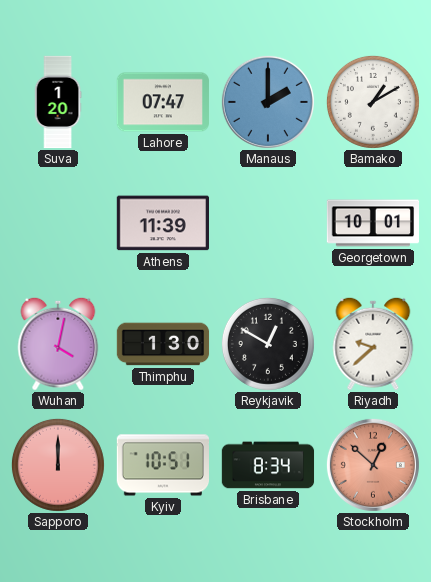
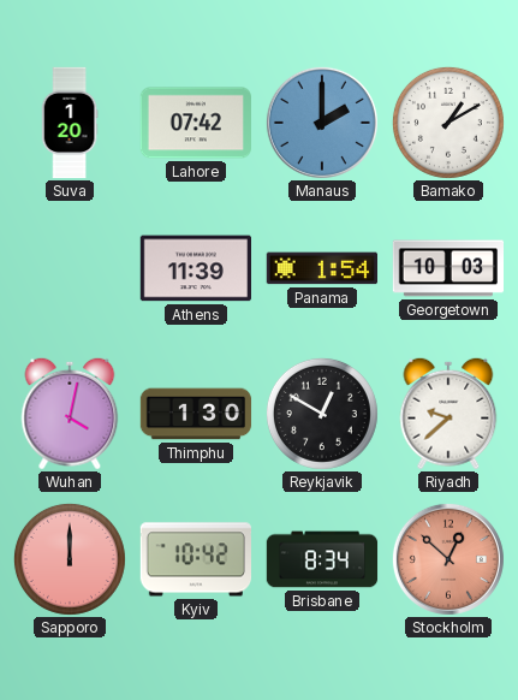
Lahore: 07:47 -> 07:42
Panama: none -> 1:54
Georgetown: 10:01 -> 10:03
Kyiv: 10:51 -> 10:42
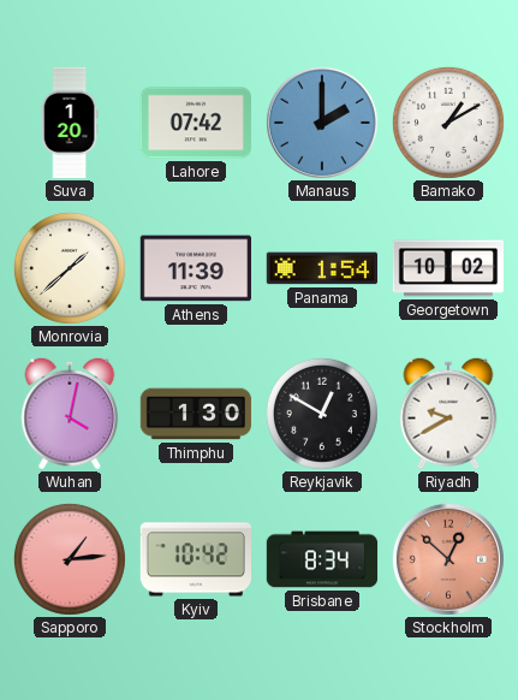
Monrovia: none -> 1:38
Georgetown: 10:03 -> 10:02
Riyadh: 9:38 -> 9:40
Sapporo: 12:00 -> 1:14
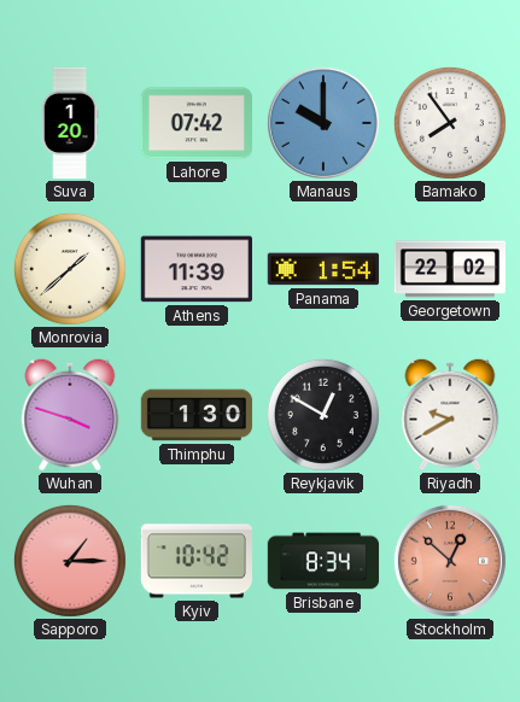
Manaus: 2:00 -> 10:00
Bamako: 1:10 -> 7:54
Georgetown: 10:02 -> 22:02
Wuhan: 4:02 -> 3:48
Sapporo: 1:14 -> 1:15
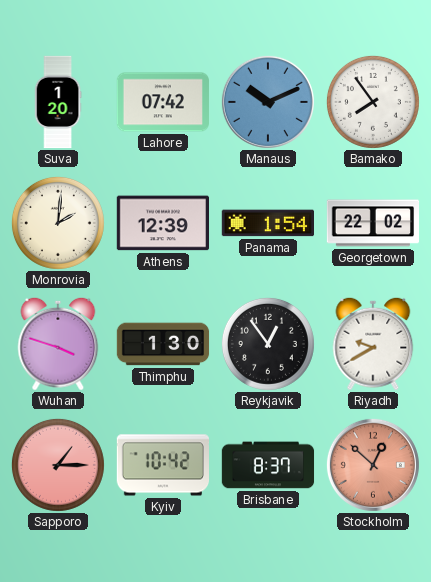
Manaus: 10:00 -> 10:11
Monrovia: 1:38 -> 2:01
Athens: 11:39 -> 12:39
Reykjavik: 12:50 -> 12:54
Brisbane: 8:34 -> 8:37
